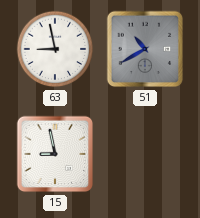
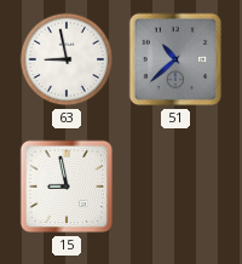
51: 10:40 -> 10:38
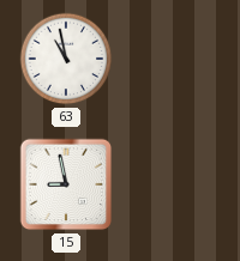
63: 8:58 -> 10:58
51: 10:38 -> none
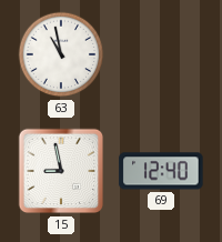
69: none -> 12:40
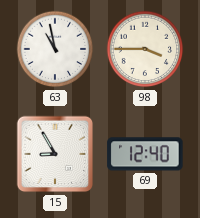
98: none -> 3:45
15: 8:58 -> 8:55
